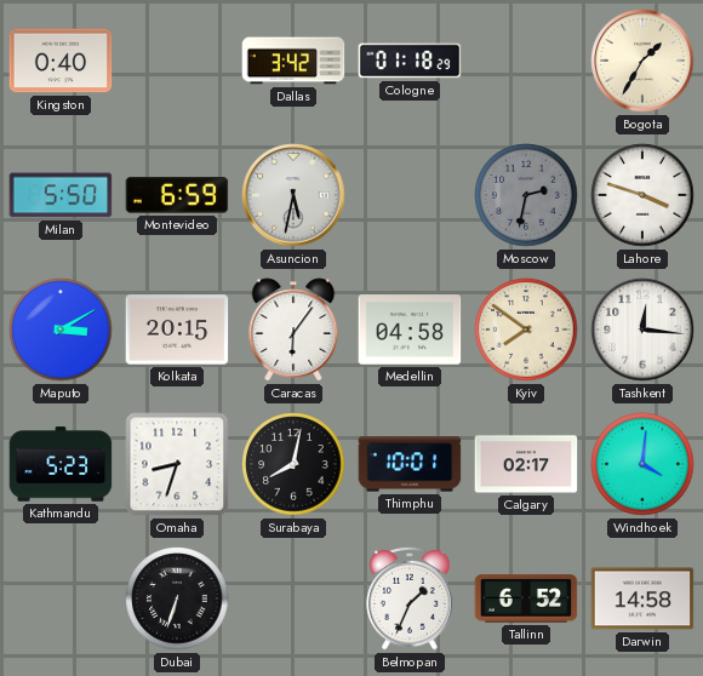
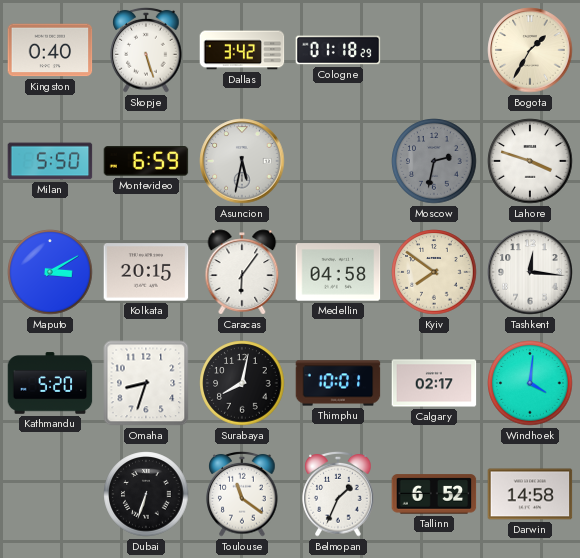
Skopje: none -> 5:27
Kathmandu: 5:23 -> 5:20
Toulouse: none -> 11:21
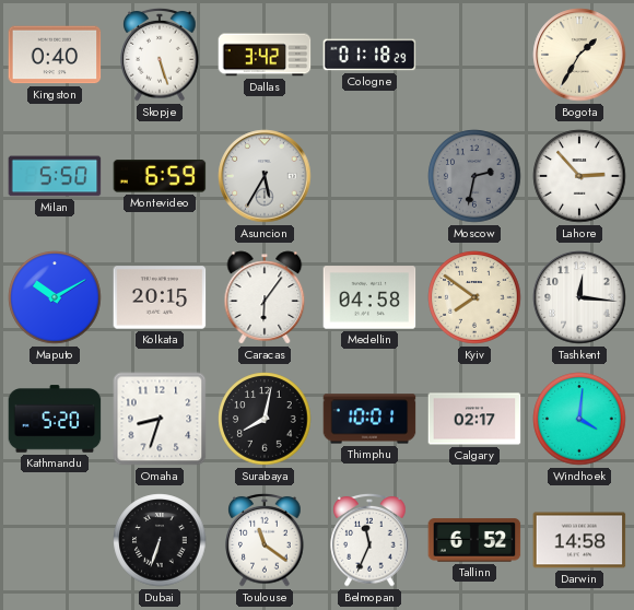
Asuncion: 5:32 -> 5:35
Lahore: 3:48 -> 2:53
Maputo: 3:10 -> 10:10
Belmopan: 1:34 -> 11:34
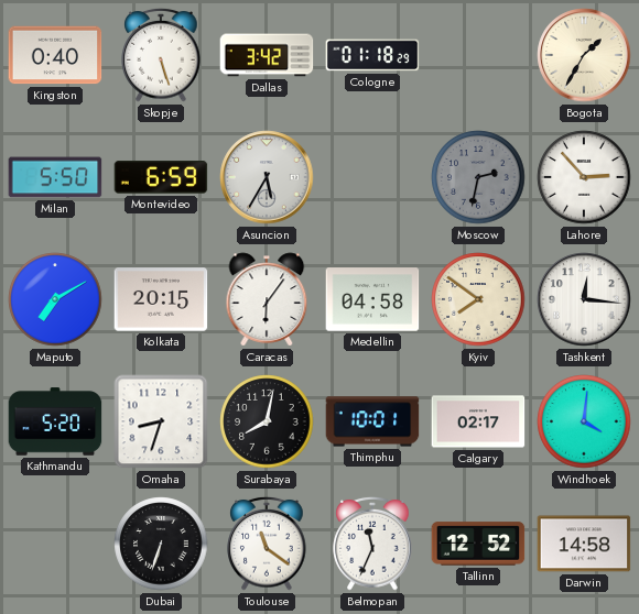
Maputo: 10:10 -> 7:10
Tallinn: 6:52 -> 12:52
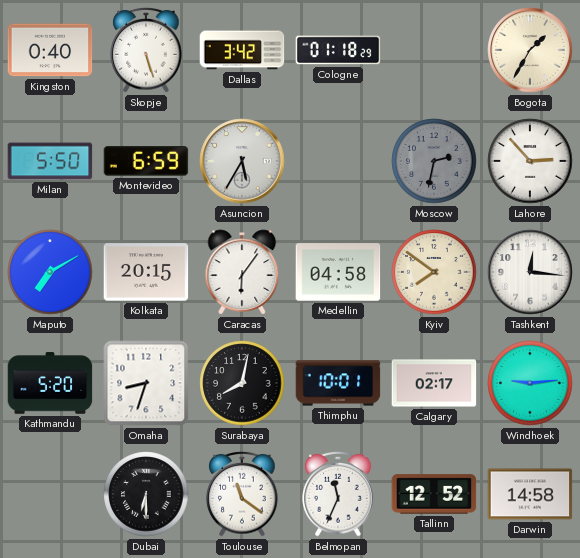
Windhoek: 4:01 -> 9:14
Dubai: 6:33 -> 6:30
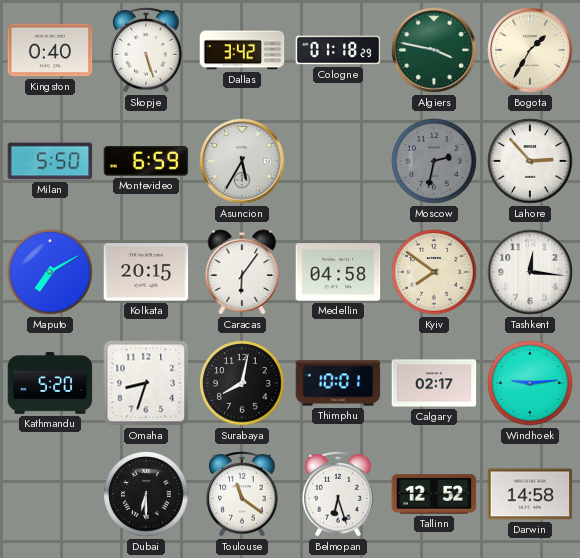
Algiers: none -> 3:47
Belmopan: 11:34 -> 6:27
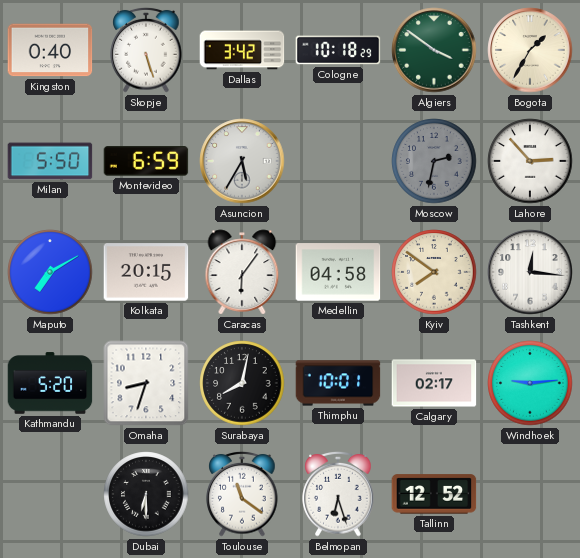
Cologne: 01:18 -> 10:18
Algiers: 3:47 -> 3:51
Darwin: 14:58 -> none
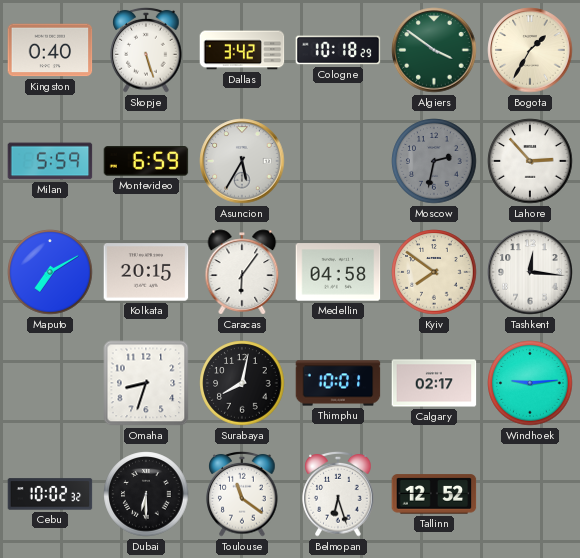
Milan: 5:50 -> 5:59
Kathmandu: 5:20 -> none
Cebu: none -> 10:02
